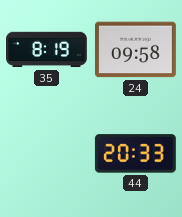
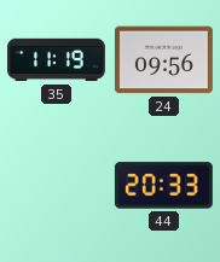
35: 8:19 -> 11:19
24: 09:58 -> 09:56
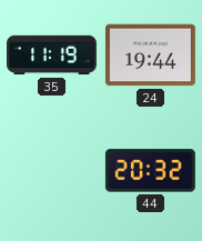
24: 09:56 -> 19:44
44: 20:33 -> 20:32
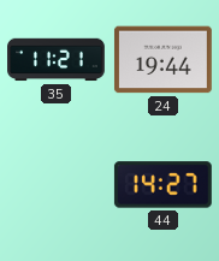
35: 11:19 -> 11:21
44: 20:32 -> 14:27
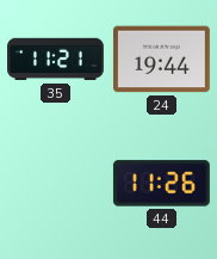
44: 14:27 -> 11:26
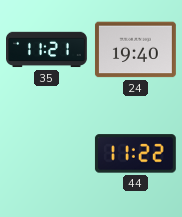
24: 19:44 -> 19:40
44: 11:26 -> 11:22
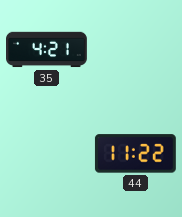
35: 11:21 -> 4:21
24: 19:40 -> none
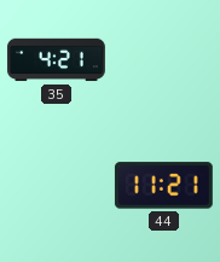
44: 11:22 -> 11:21
